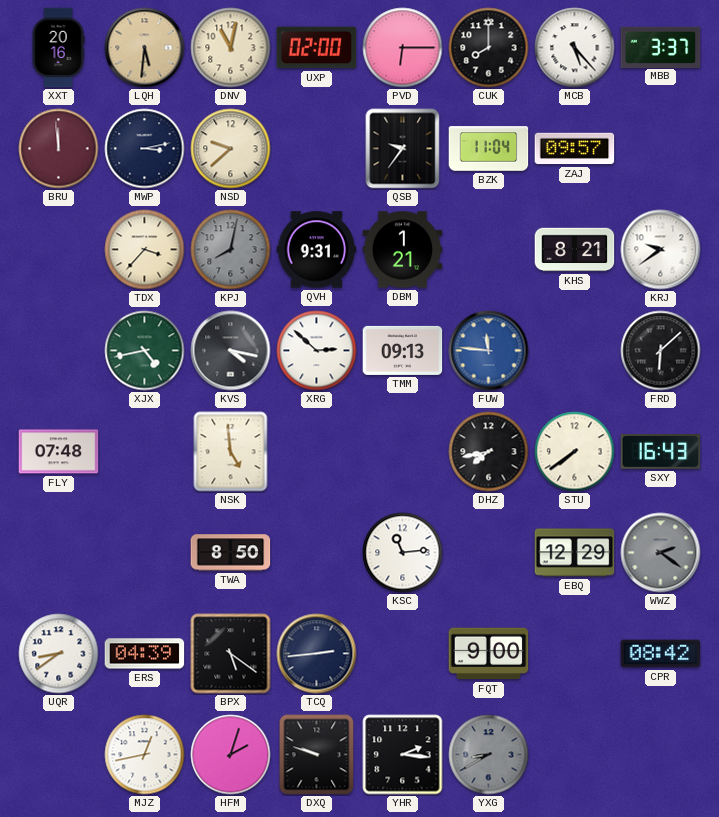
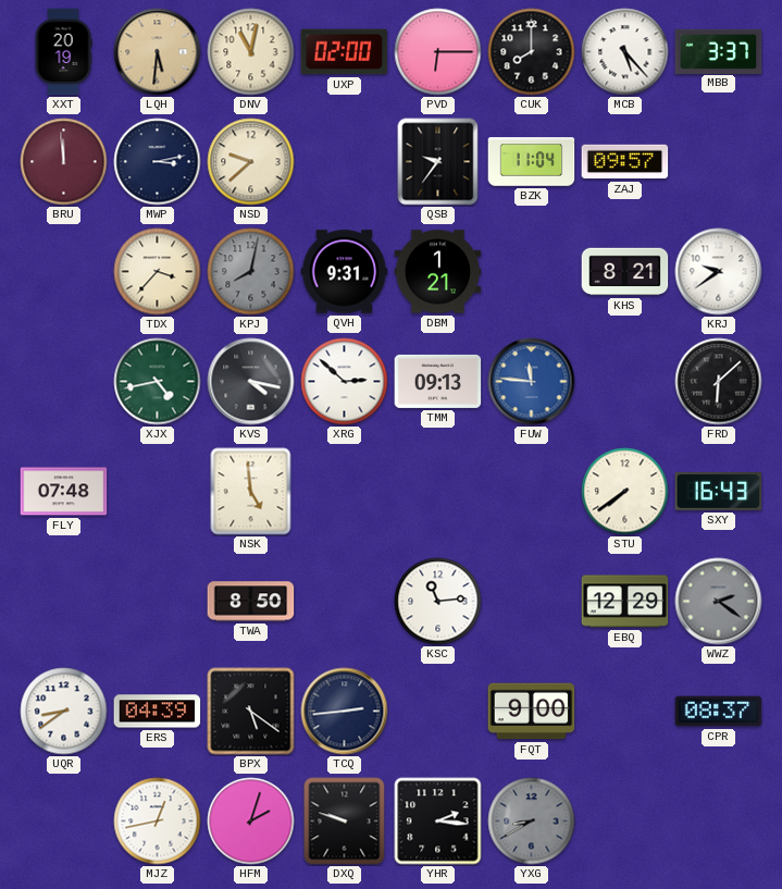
XXT: 20:16 -> 20:19
DHZ: 7:43 -> none
CPR: 08:42 -> 08:37
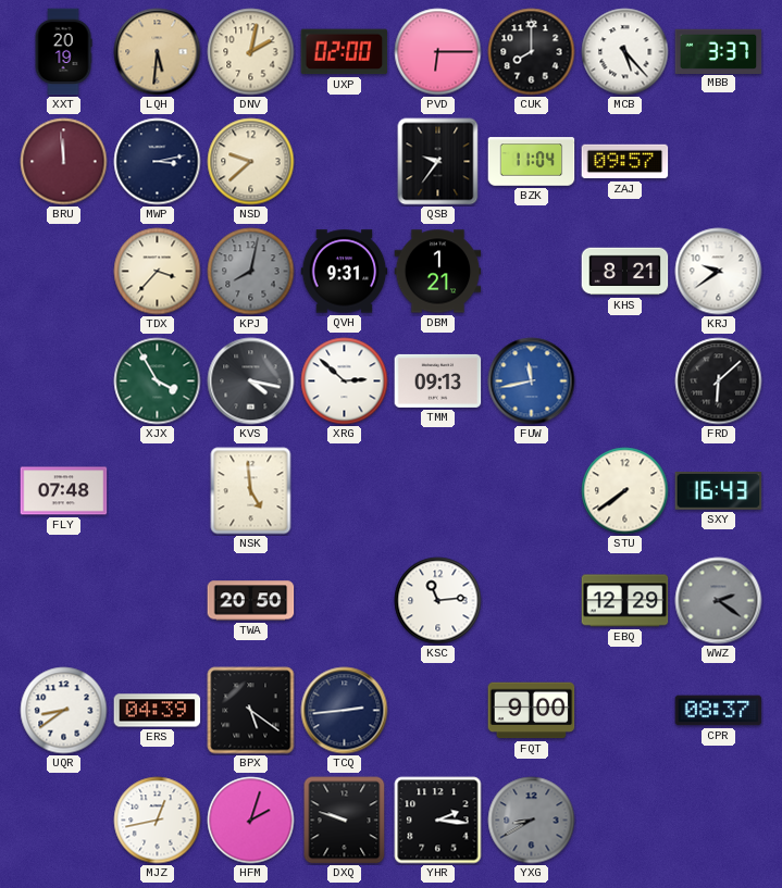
DNV: 11:02 -> 2:02
XJX: 4:43 -> 3:55
FUW: 11:46 -> 11:43
TWA: 8:50 -> 20:50
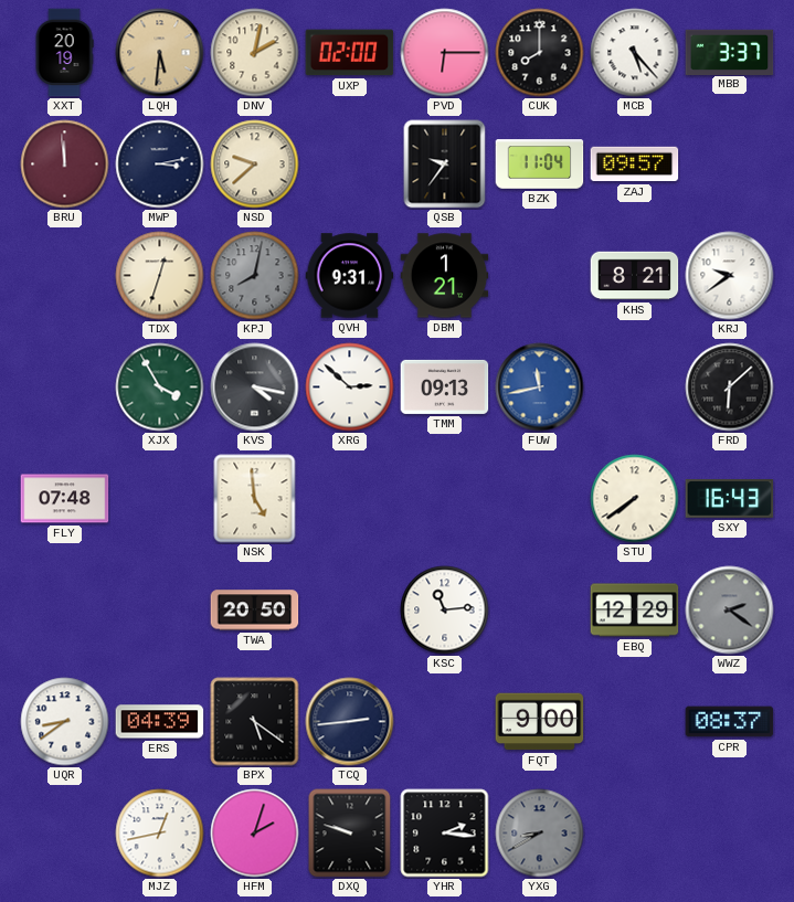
TDX: 3:37 -> 12:33
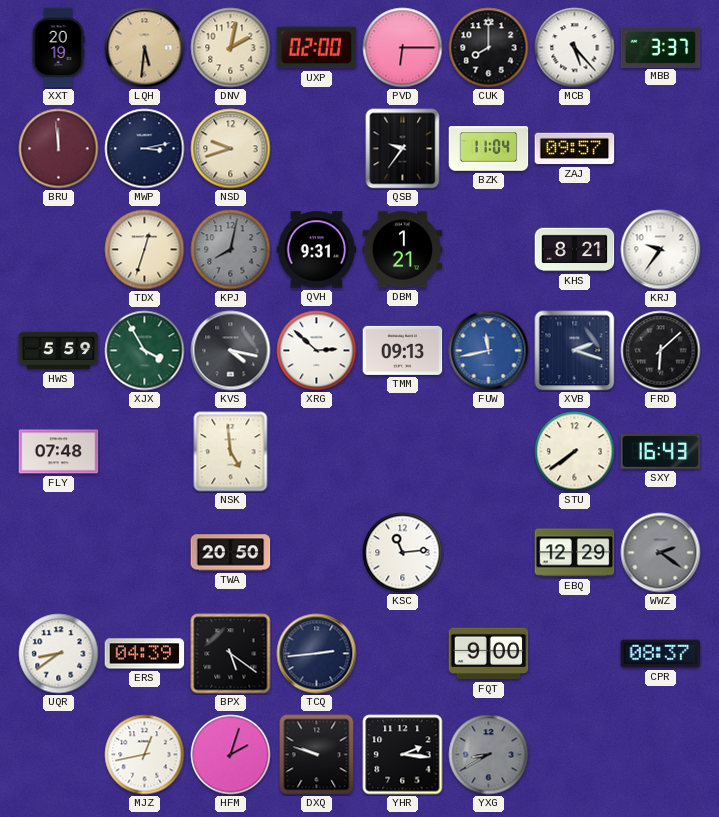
NSD: 9:38 -> 9:42
KRJ: 9:39 -> 9:36
HWS: none -> 5:59
XVB: none -> 2:18
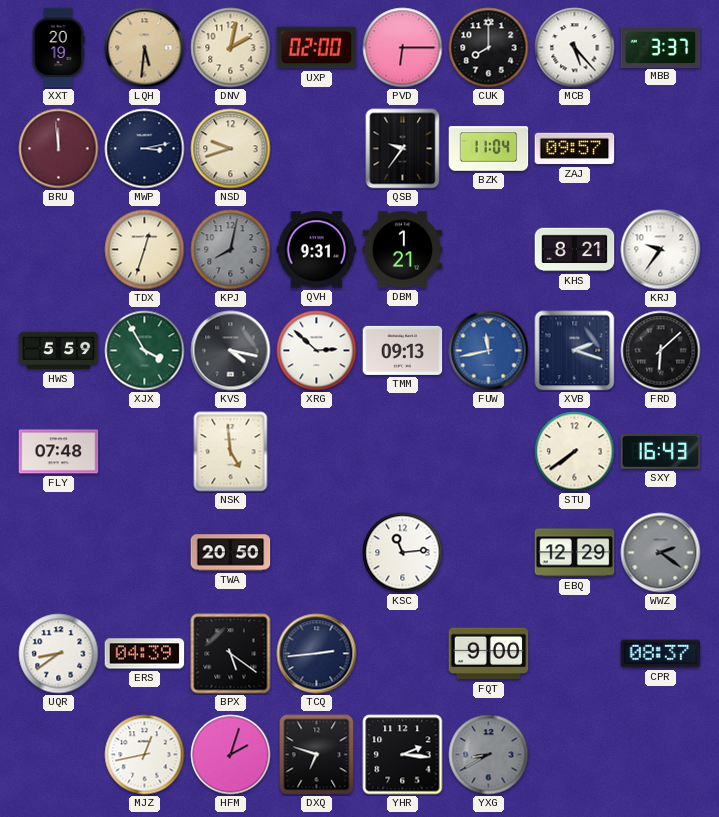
DXQ: 9:48 -> 6:48
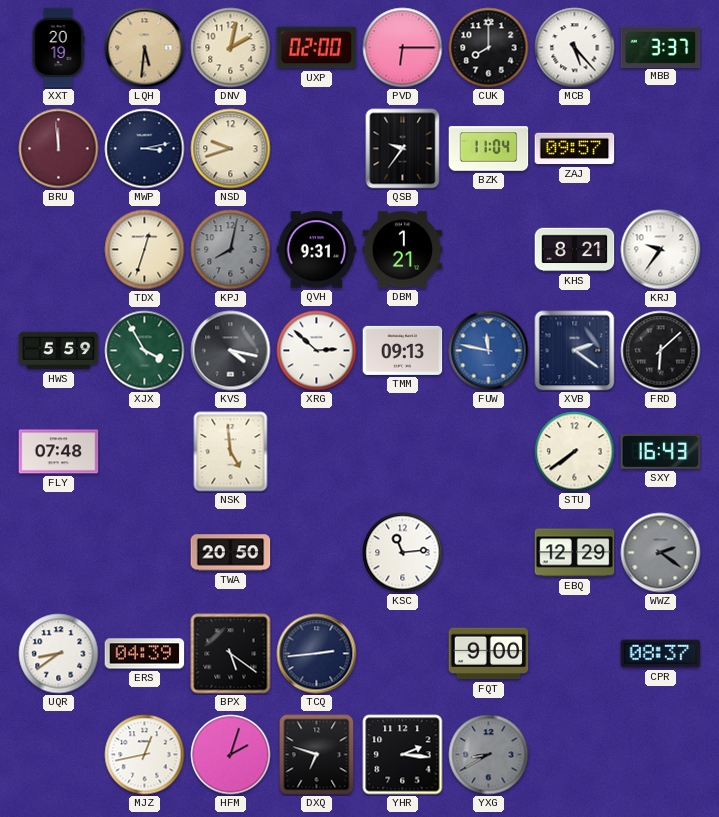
FUW: 11:43 -> 11:47
XVB: 2:18 -> 2:21
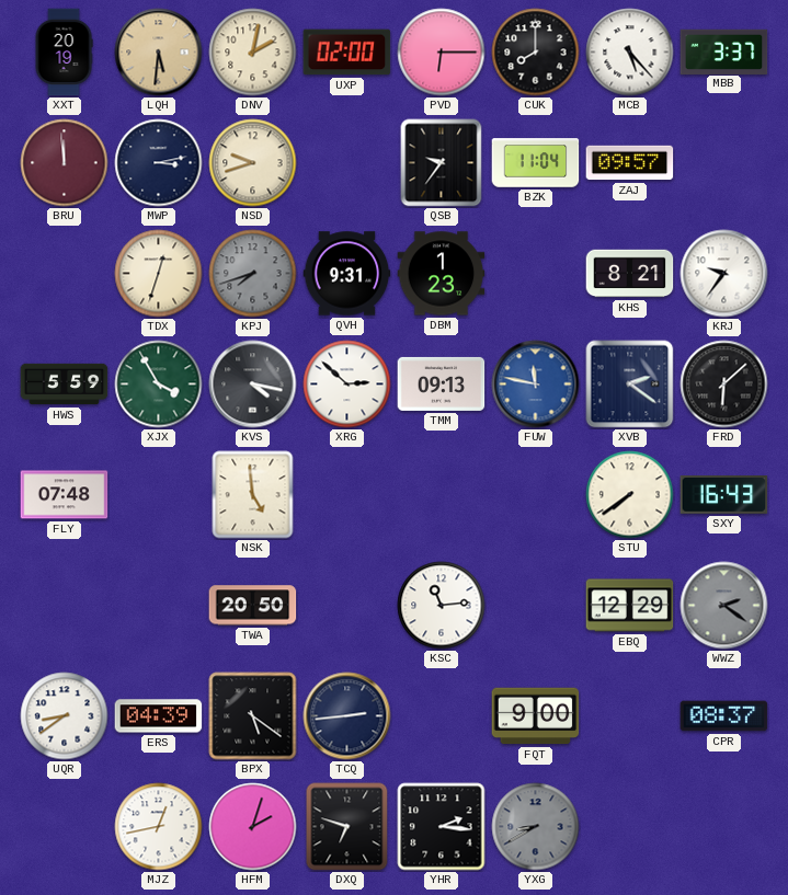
KPJ: 8:02 -> 7:42
DBM: 1:21 -> 1:23
